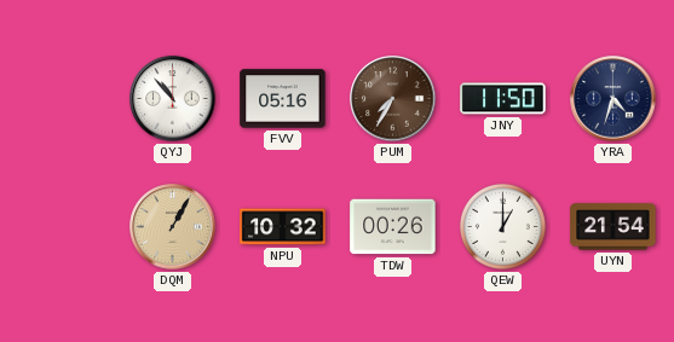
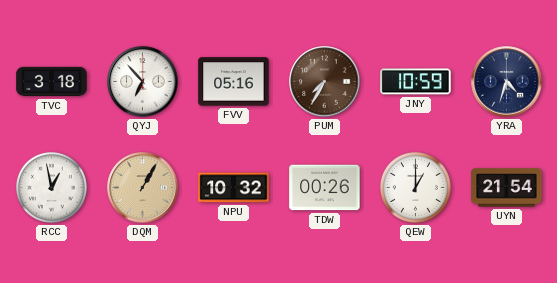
TVC: none -> 3:18
QYJ: 10:53 -> 6:53
JNY: 11:50 -> 10:59
RCC: none -> 12:58
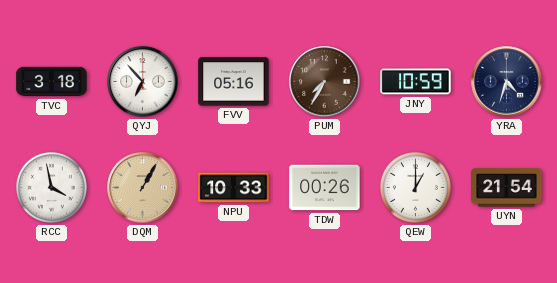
RCC: 12:58 -> 3:58
NPU: 10:32 -> 10:33
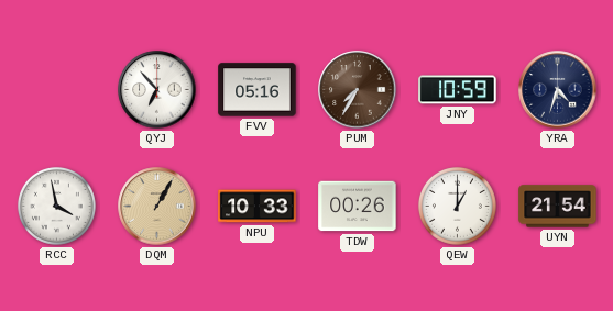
TVC: 3:18 -> none
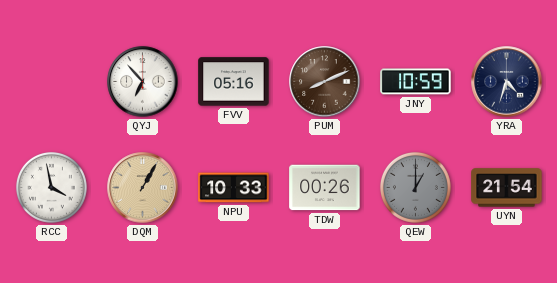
PUM: 7:35 -> 8:11
QEW dial: white -> grey
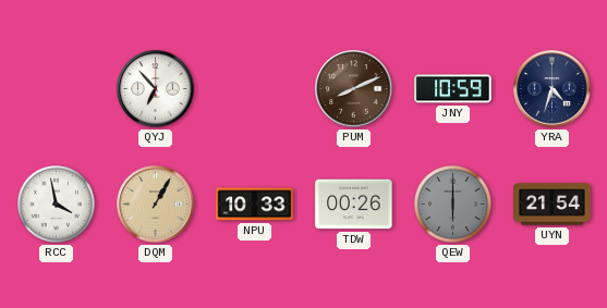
FVV: 05:16 -> none
QEW: 1:00 -> 6:00
